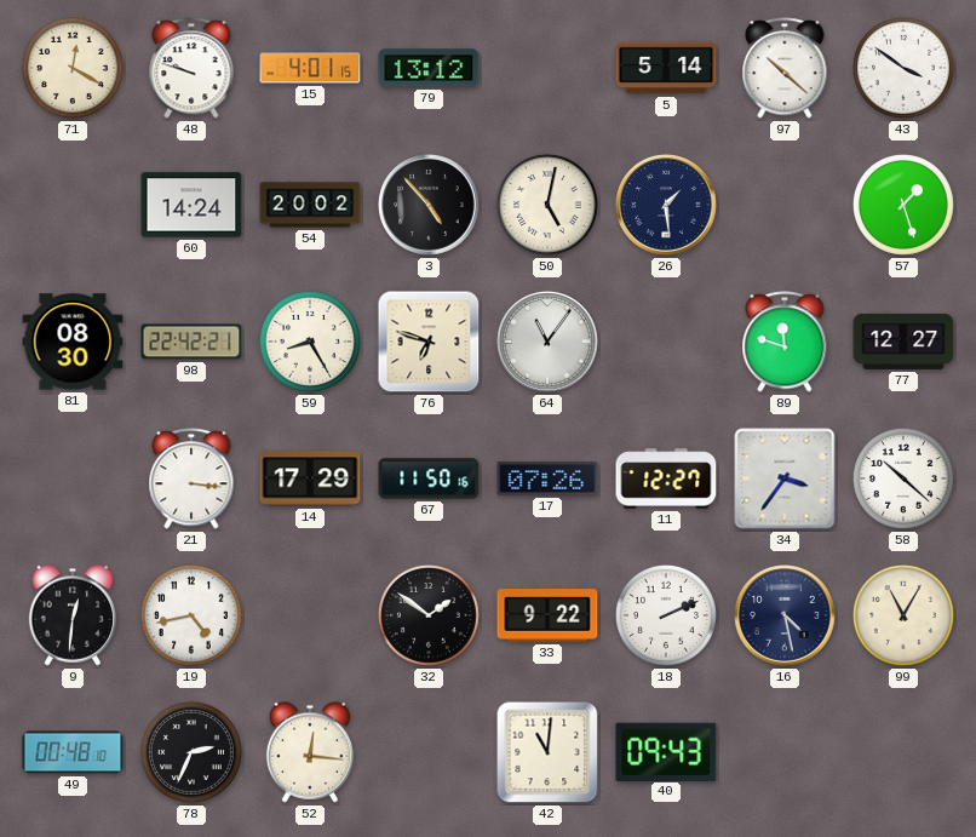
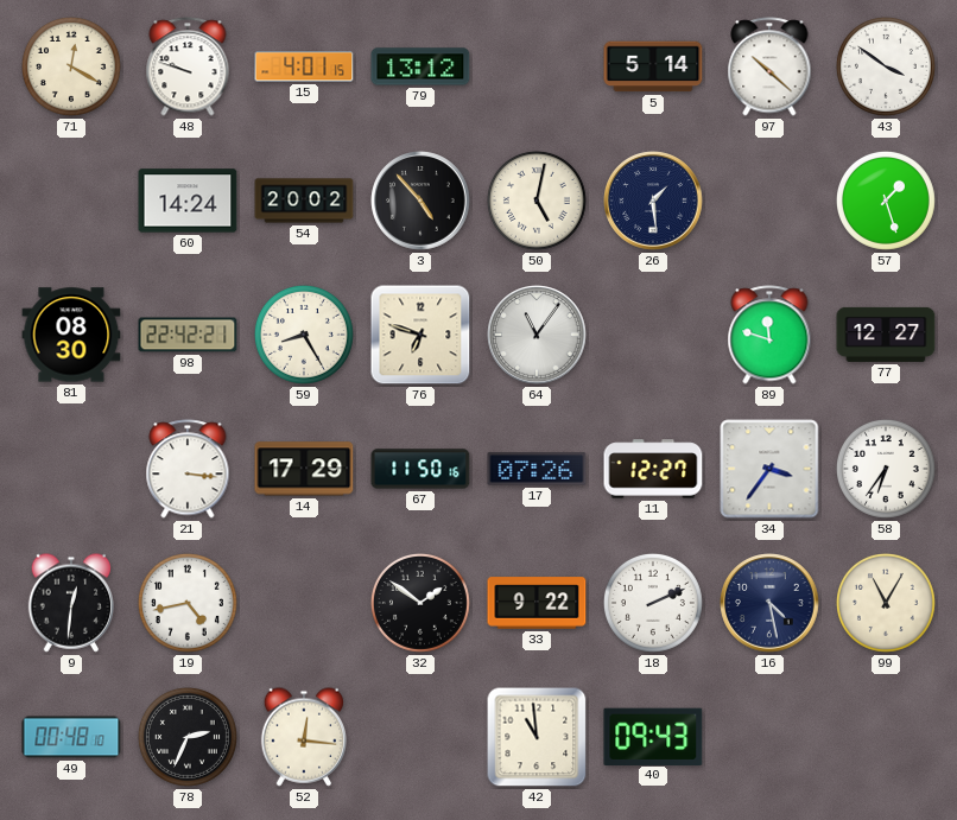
58: 10:22 -> 6:36
42: 11:01 -> 10:59
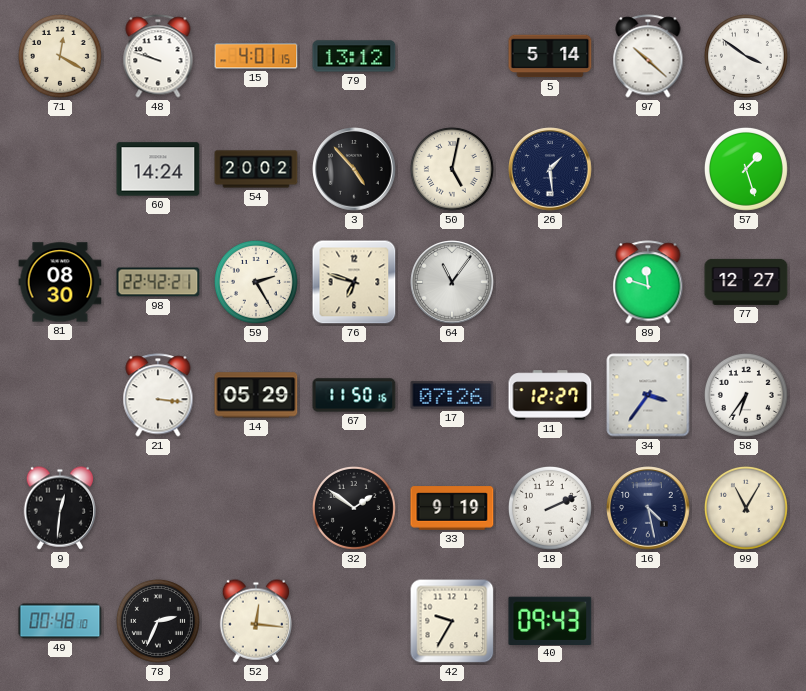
59: 8:25 -> 2:25
14: 17:29 -> 05:29
19: 4:43 -> none
33: 9:22 -> 9:19
42: 10:59 -> 9:35
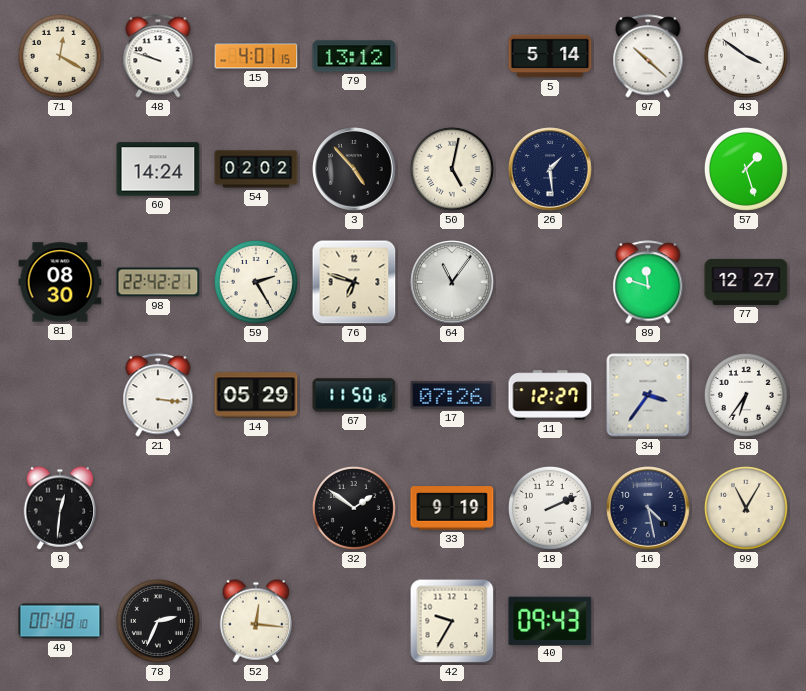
54: 20:02 -> 02:02
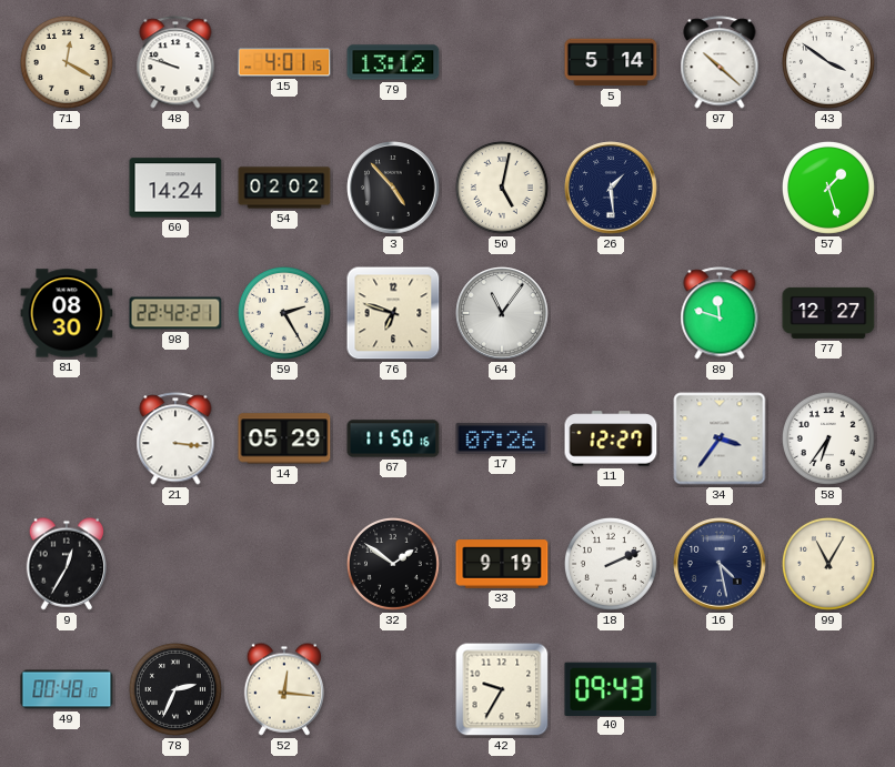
9: 12:31 -> 12:35
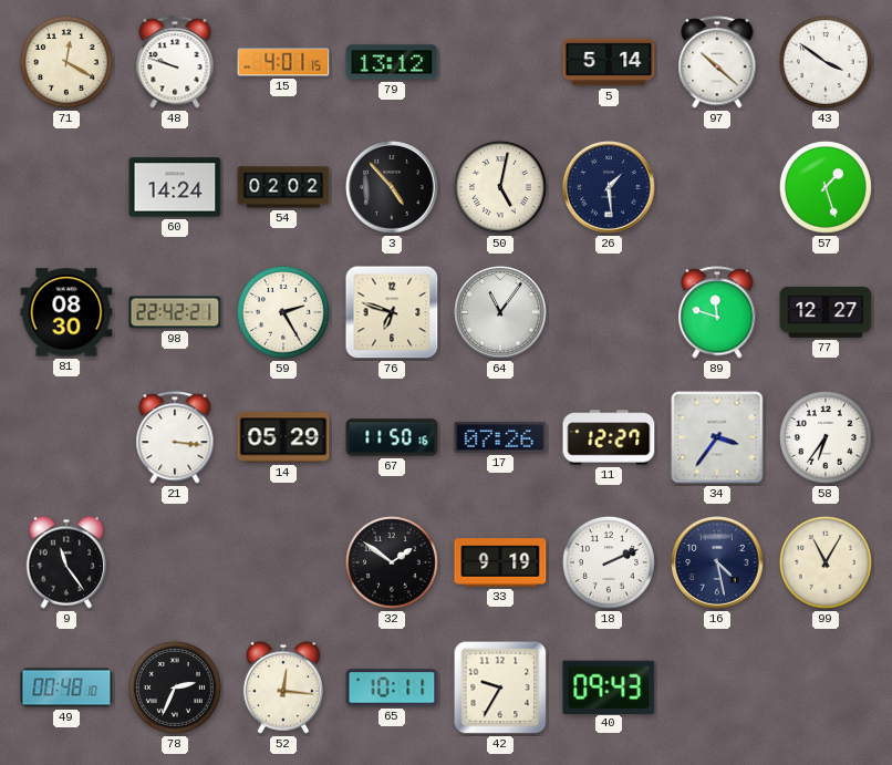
9: 12:35 -> 11:24
65: none -> 10:11
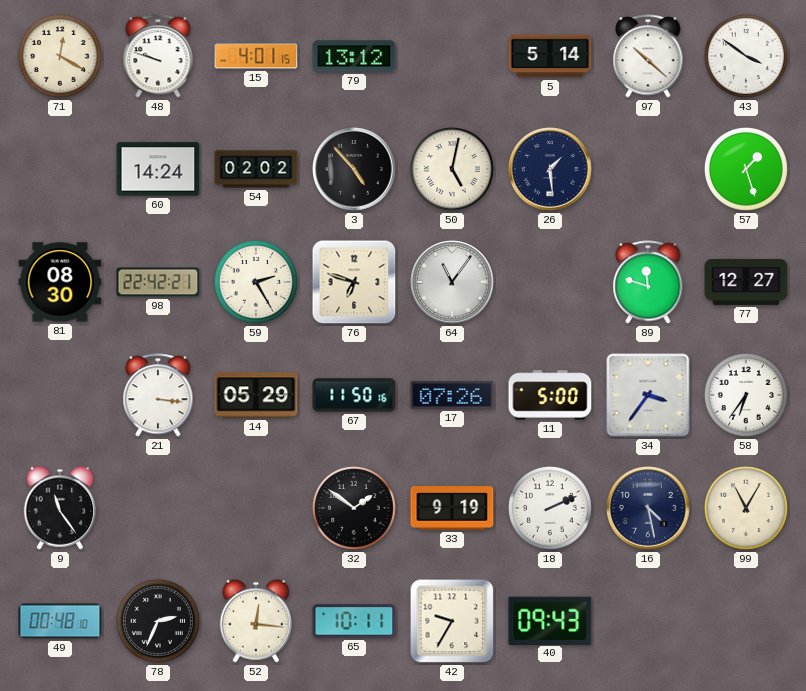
11: 12:27 -> 5:00
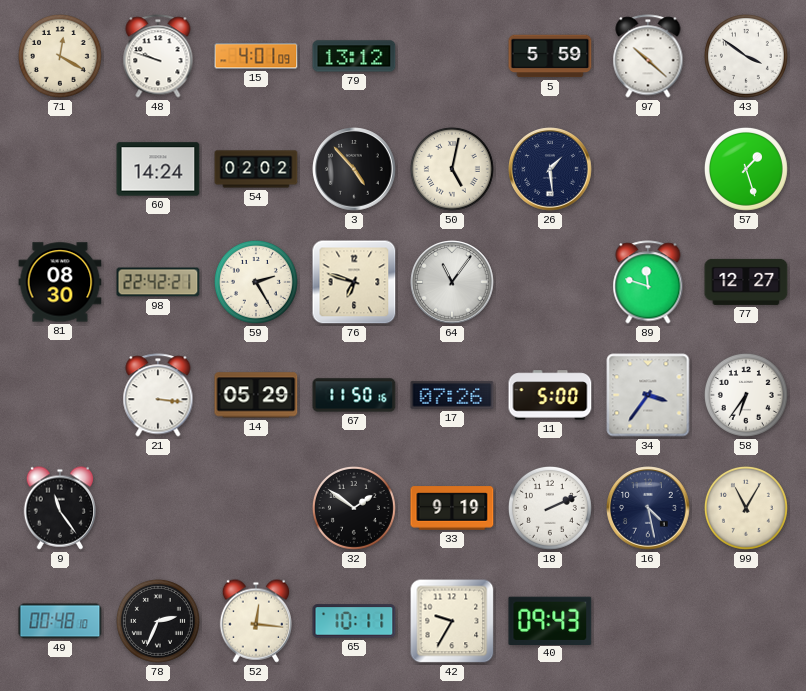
15: 4:01:15 -> 4:01:09
5: 5:14 -> 5:59
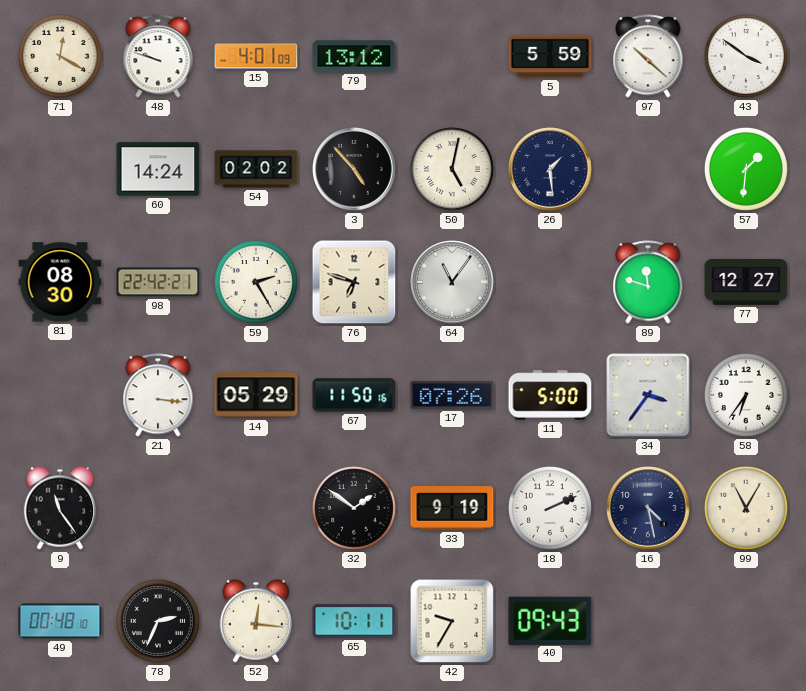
57: 1:27 -> 1:31
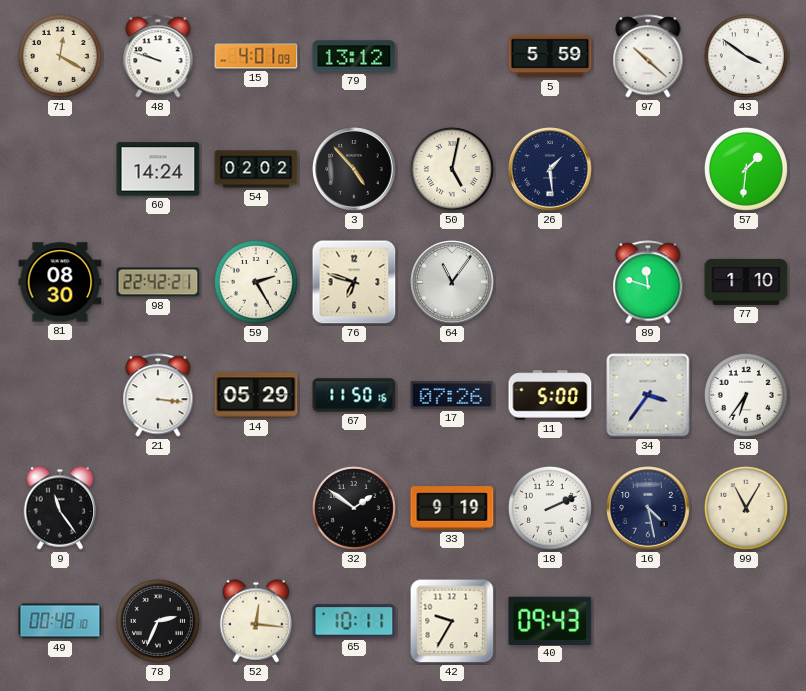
77: 12:27 -> 1:10
